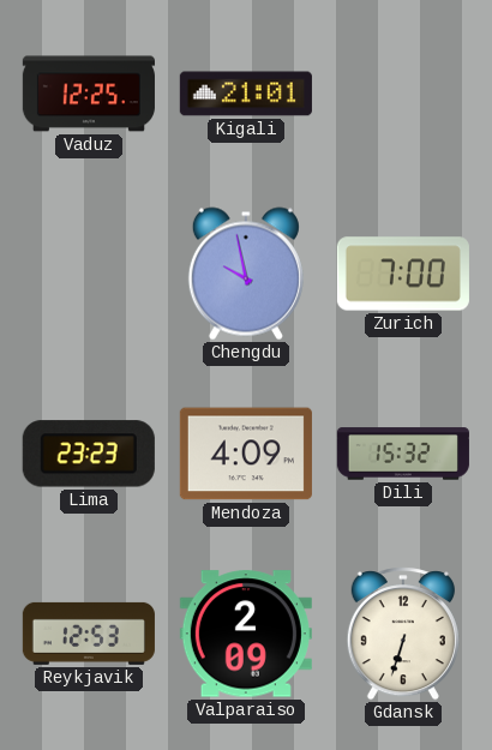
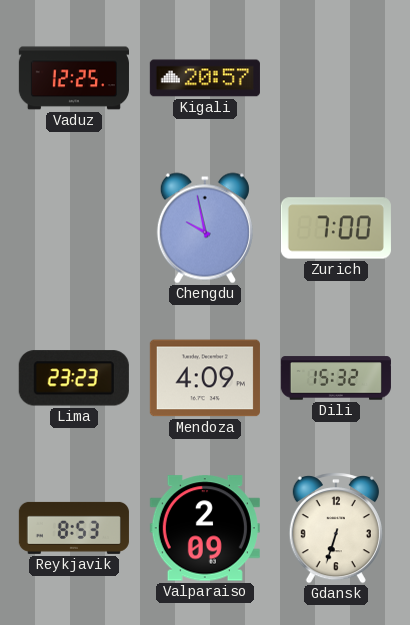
Kigali: 21:01 -> 20:57
Reykjavik: 12:53 -> 8:53
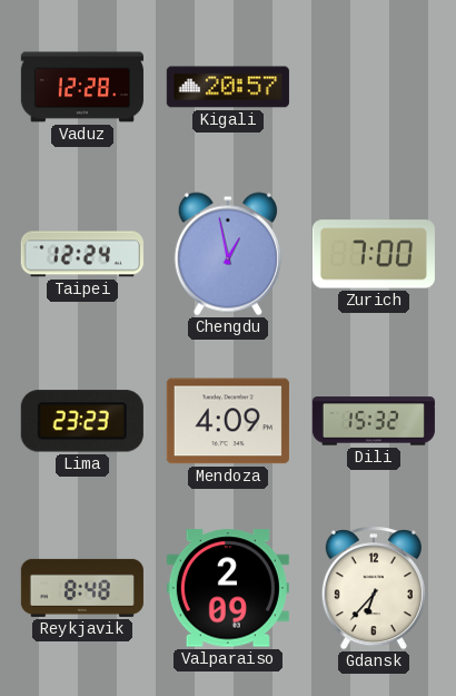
Vaduz: 12:25 -> 12:28
Taipei: none -> 12:24
Chengdu: 9:58 -> 12:58
Reykjavik: 8:53 -> 8:48
Gdansk: 6:33 -> 6:37
